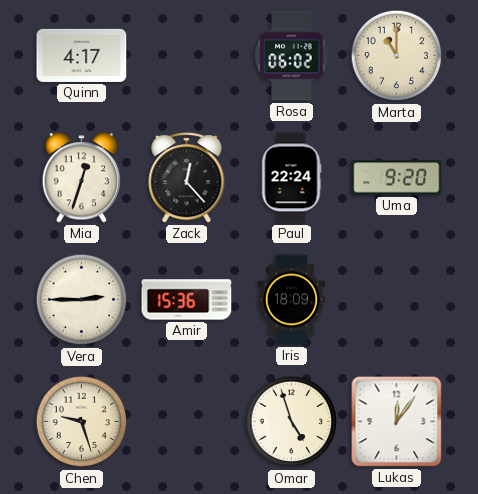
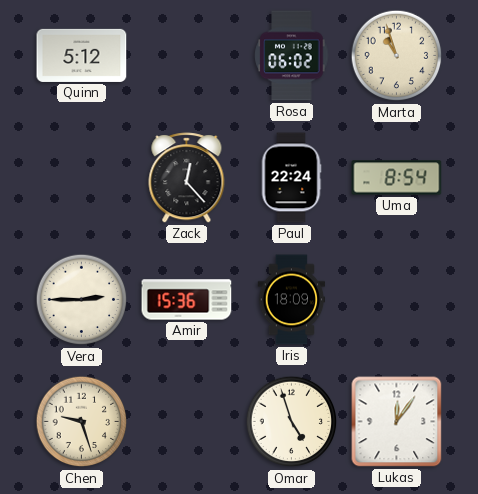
Quinn: 4:17 -> 5:12
Marta: 11:00 -> 10:57
Mia: 12:33 -> none
Uma: 9:20 -> 8:54
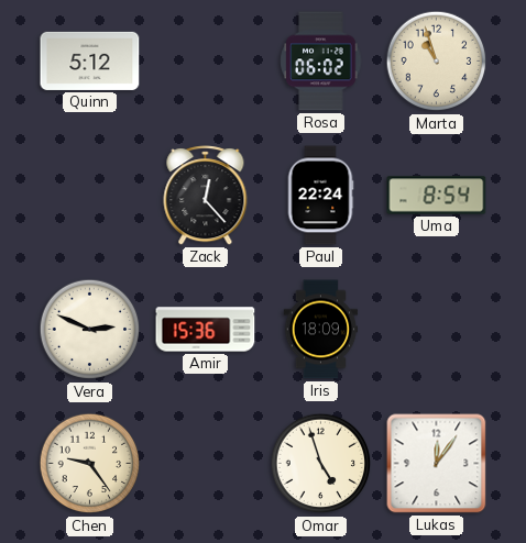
Vera: 2:45 -> 2:49
Chen: 9:27 -> 9:24
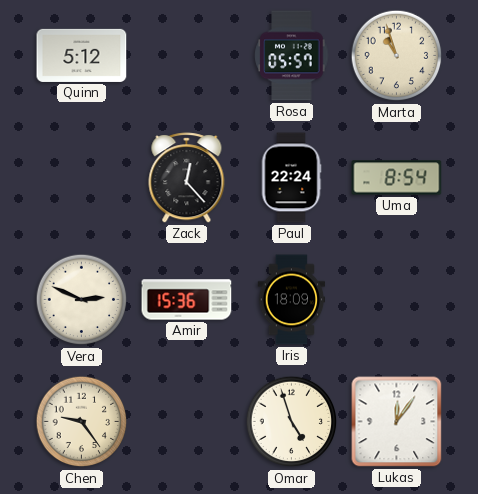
Rosa: 06:02 -> 05:57
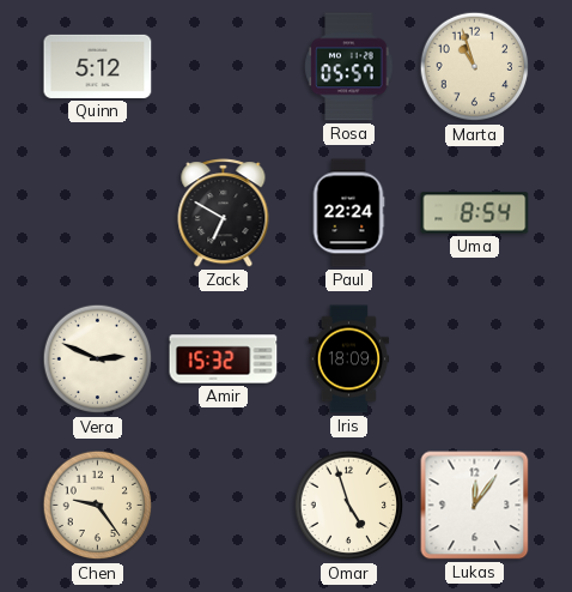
Zack: 12:23 -> 6:50
Amir: 15:36 -> 15:32
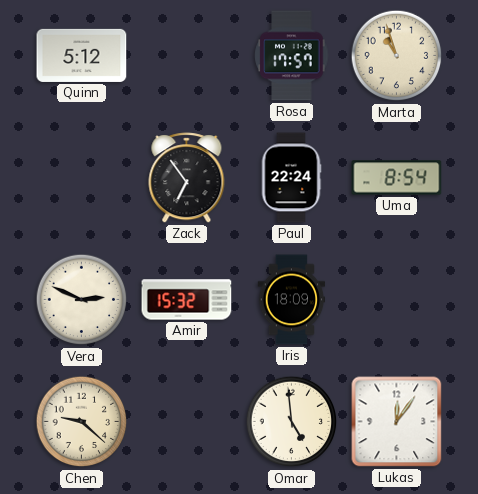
Rosa: 05:57 -> 17:57
Zack: 6:50 -> 6:54
Chen: 9:24 -> 9:22
Omar: 4:57 -> 4:59
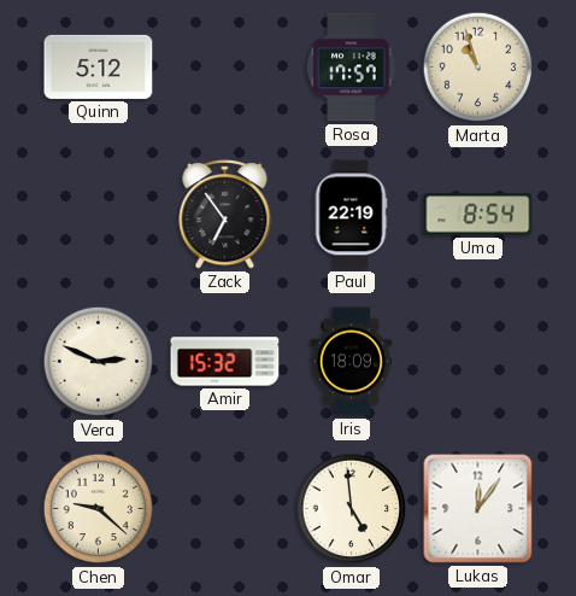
Paul: 22:24 -> 22:19
